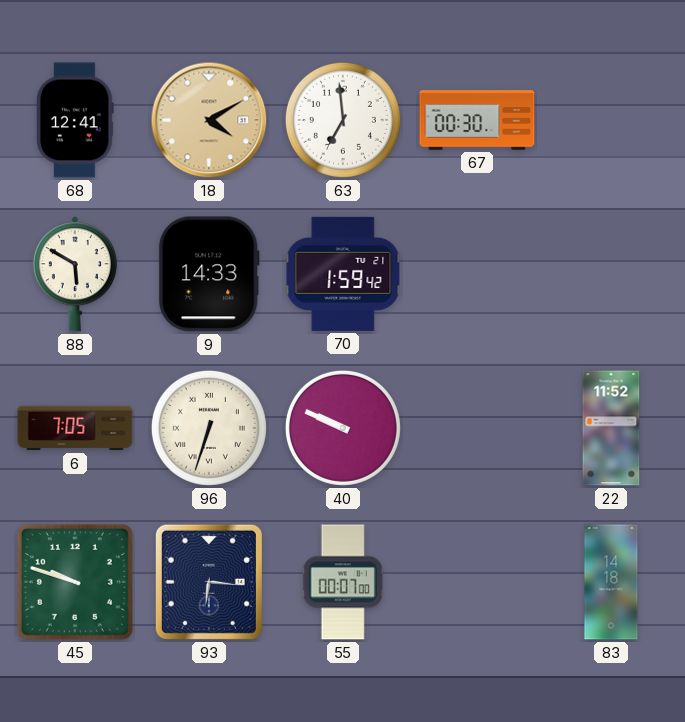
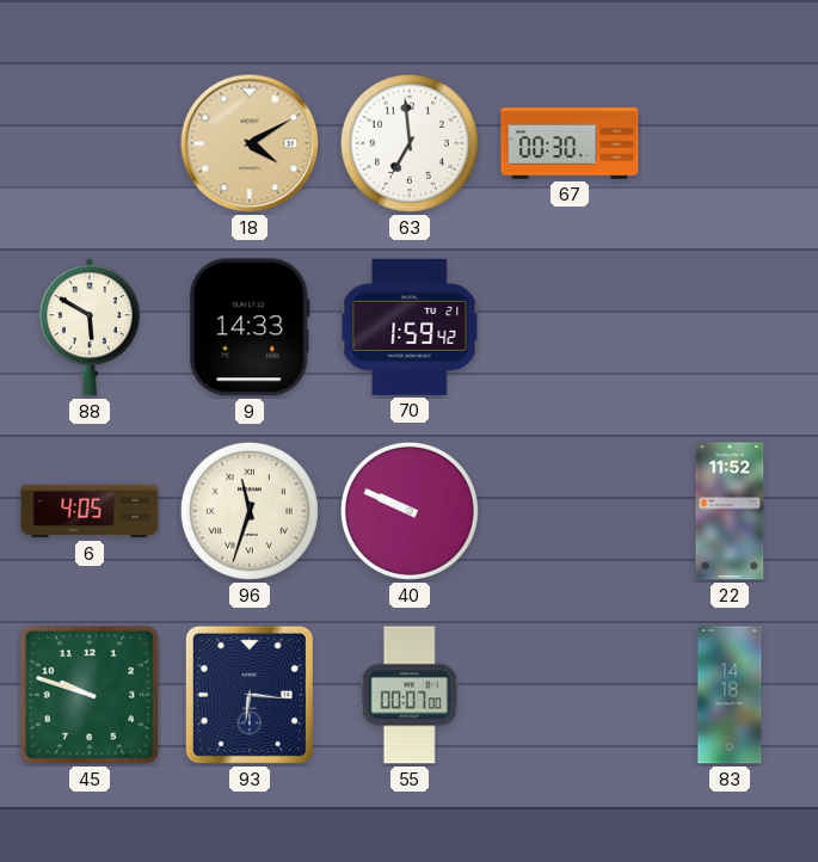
68: 12:41 -> none
6: 7:05 -> 4:05
96: 6:33 -> 11:33
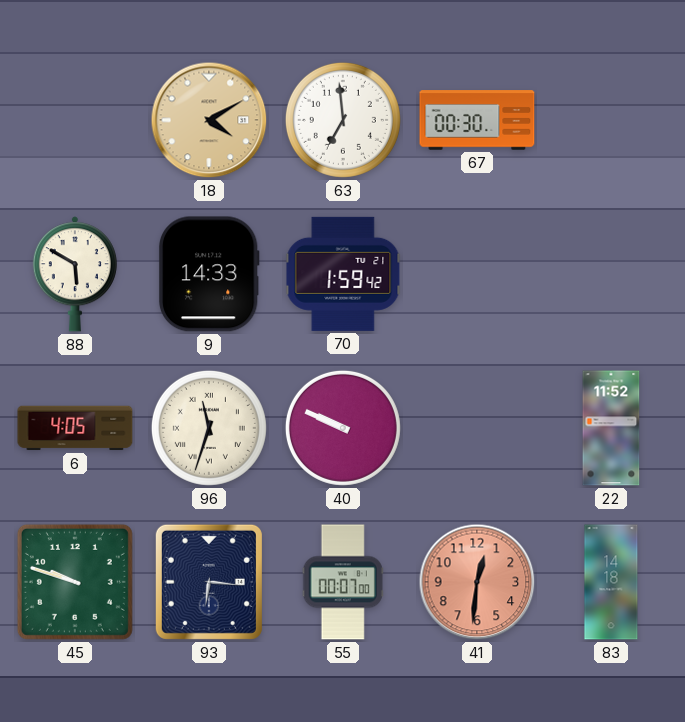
41: none -> 12:31
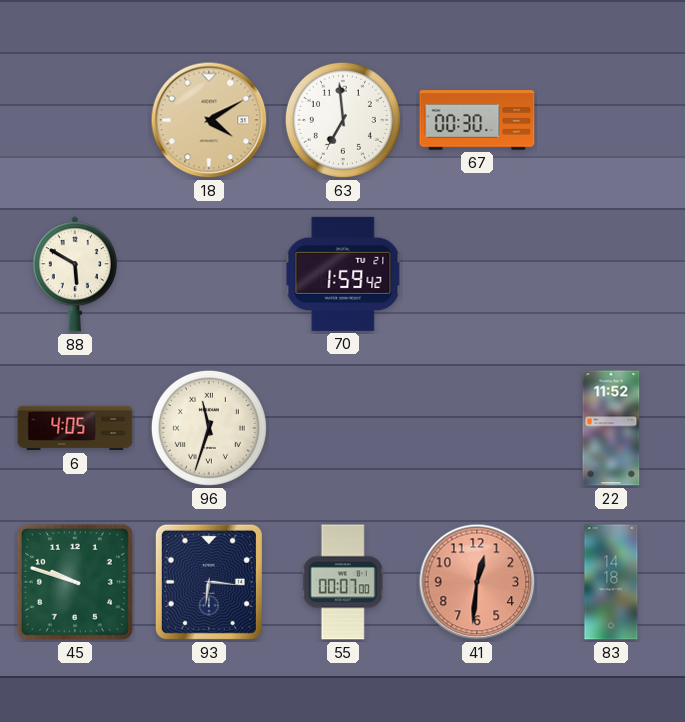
9: 14:33 -> none
40: 9:49 -> none
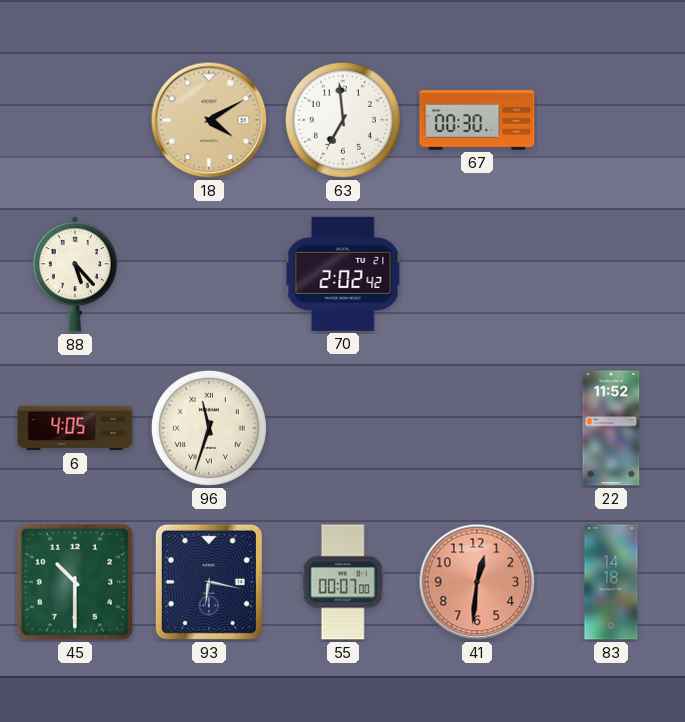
88: 5:50 -> 5:23
70: 1:59 -> 2:02
45: 9:48 -> 10:30
93: 6:16 -> 6:17
